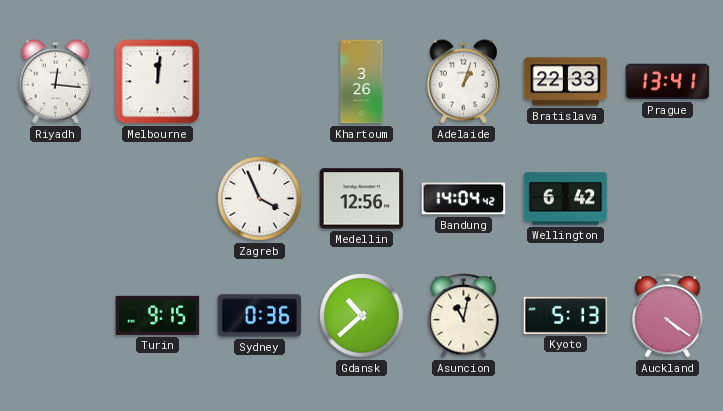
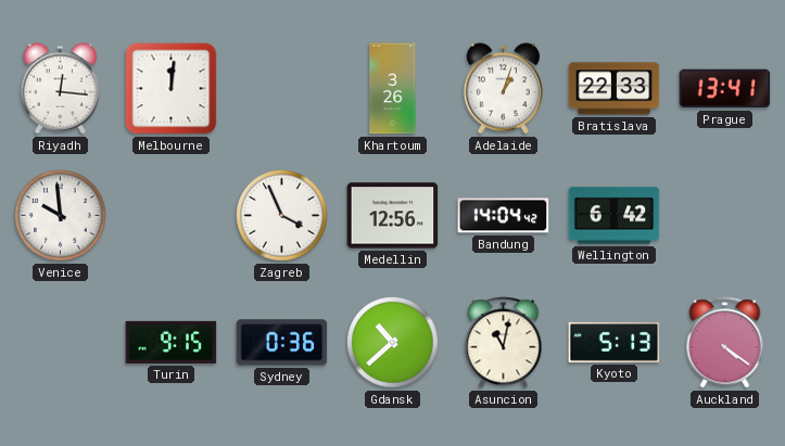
Venice: none -> 9:59
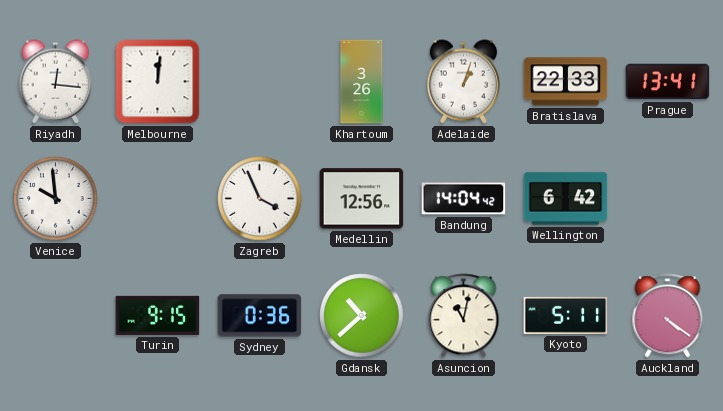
Kyoto: 5:13 -> 5:11
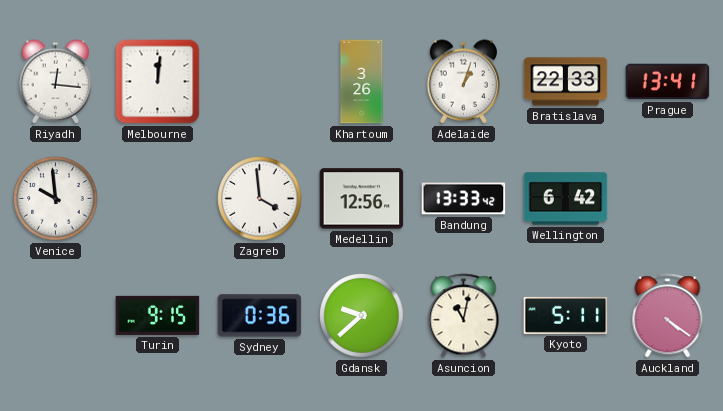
Zagreb: 3:56 -> 3:59
Bandung: 14:04 -> 13:33
Gdansk: 10:38 -> 9:38
